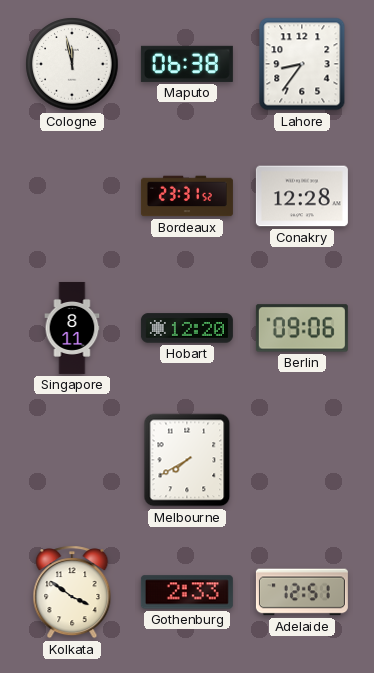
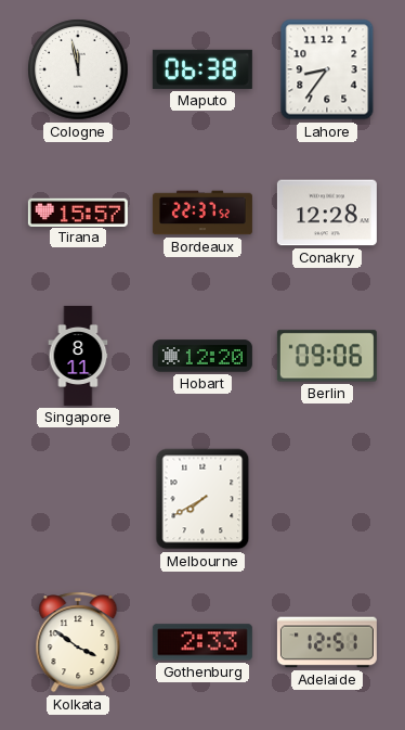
Tirana: none -> 15:57
Bordeaux: 23:31 -> 22:37
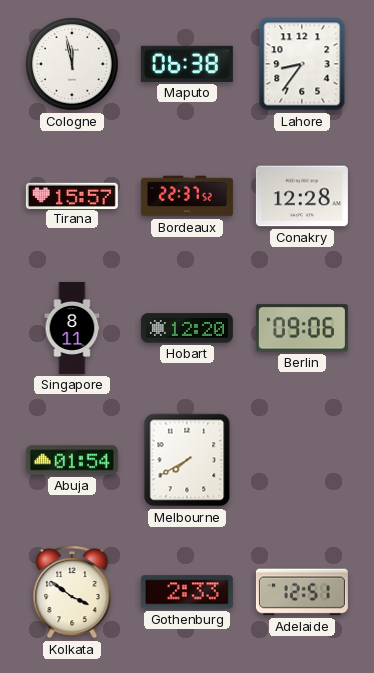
Abuja: none -> 01:54
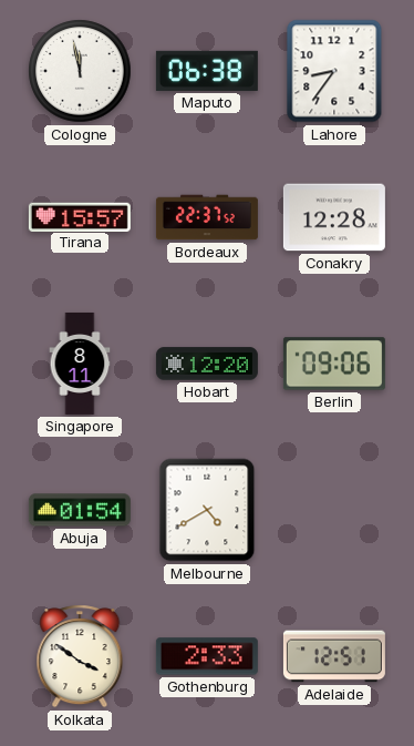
Melbourne: 7:40 -> 4:40
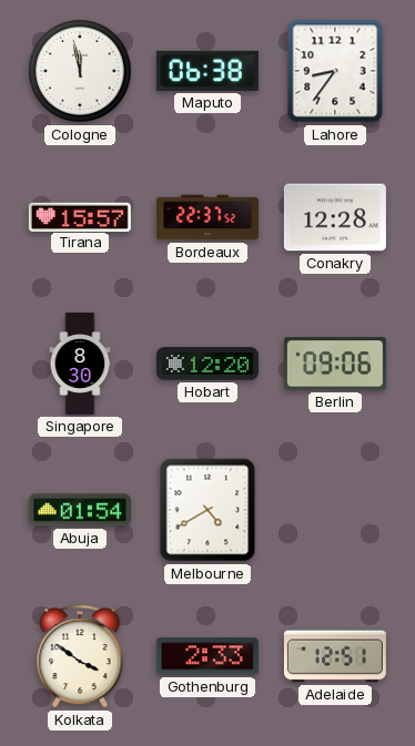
Singapore: 8:11 -> 8:30
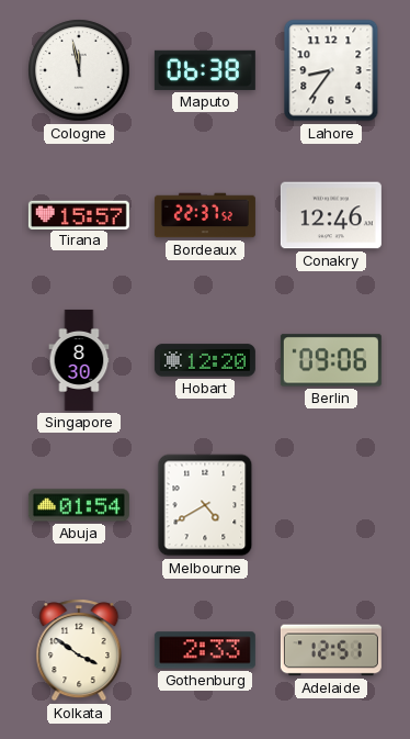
Conakry: 12:28 -> 12:46
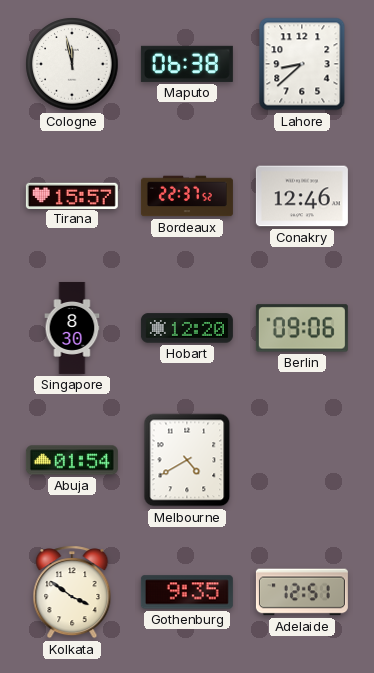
Lahore: 8:36 -> 8:38
Gothenburg: 2:33 -> 9:35
